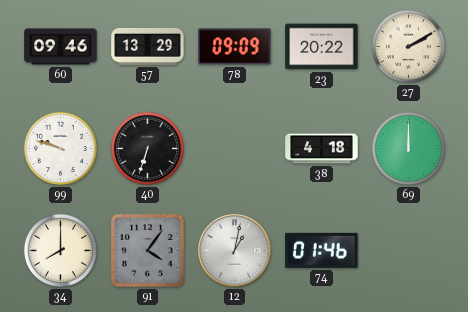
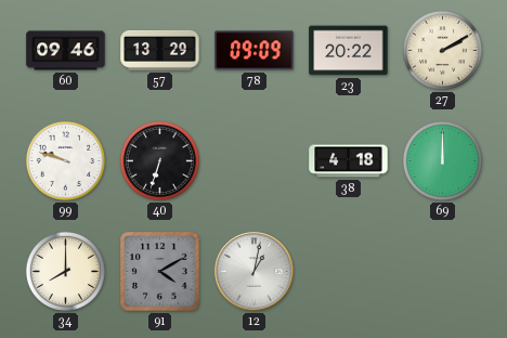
91: 4:06 -> 4:10
74: 01:46 -> none
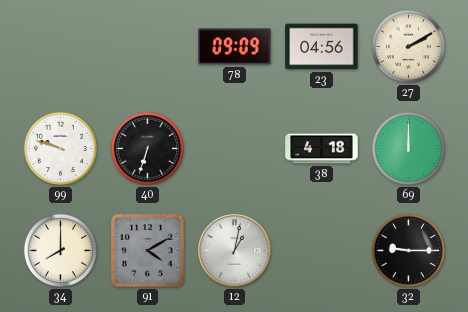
60: 09:46 -> none
57: 13:29 -> none
23: 20:22 -> 04:56
32: none -> 9:15
